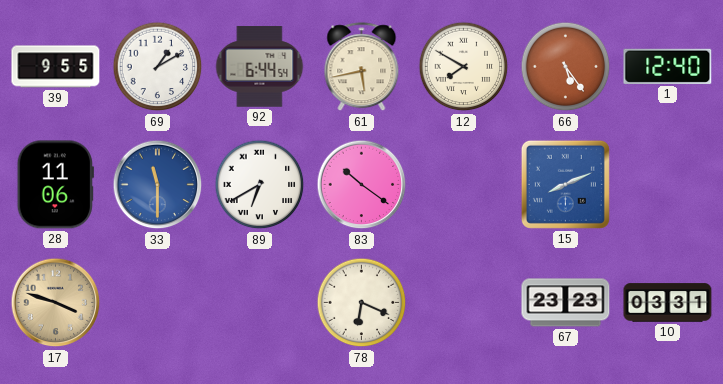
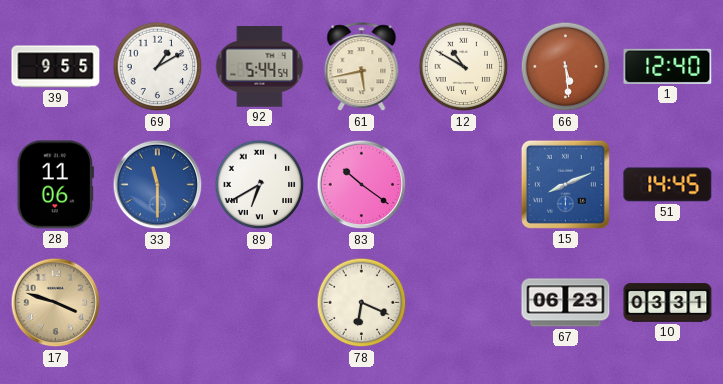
92: 6:44 -> 5:44
12: 7:50 -> 10:50
66: 5:24 -> 5:29
51: none -> 14:45
67: 23:23 -> 06:23
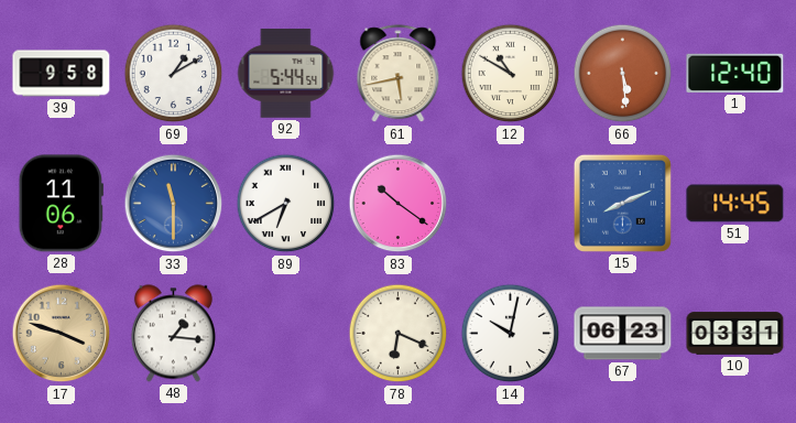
39: 9:55 -> 9:58
48: none -> 1:16
14: none -> 10:02
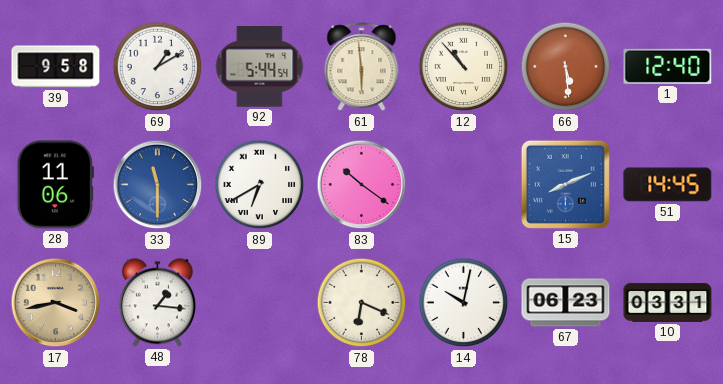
61: 5:43 -> 5:59
12: 10:50 -> 10:53
17: 3:48 -> 3:43
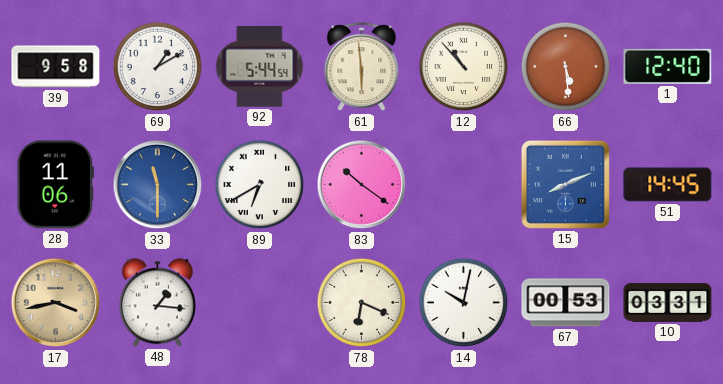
67: 06:23 -> 00:53
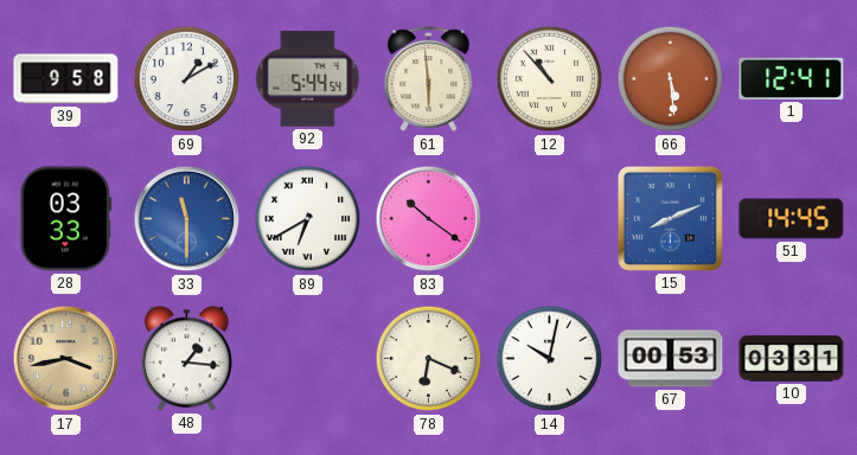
1: 12:40 -> 12:41
28: 11:06 -> 03:33
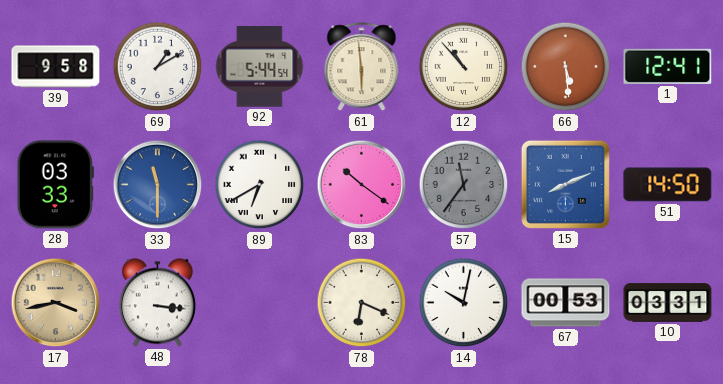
57: none -> 11:36
51: 14:45 -> 14:50
48: 1:16 -> 3:16
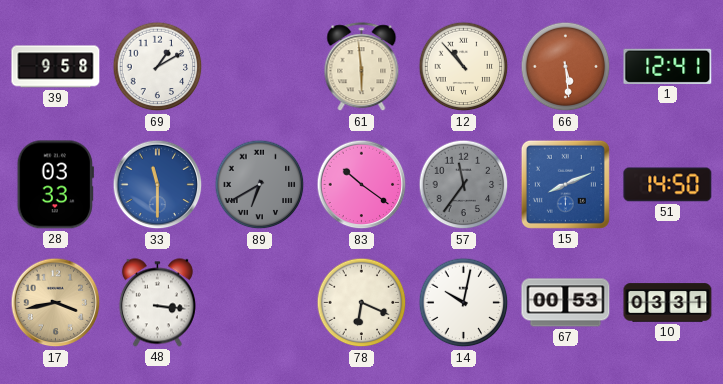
92: 5:44 -> none
89 dial: white -> grey
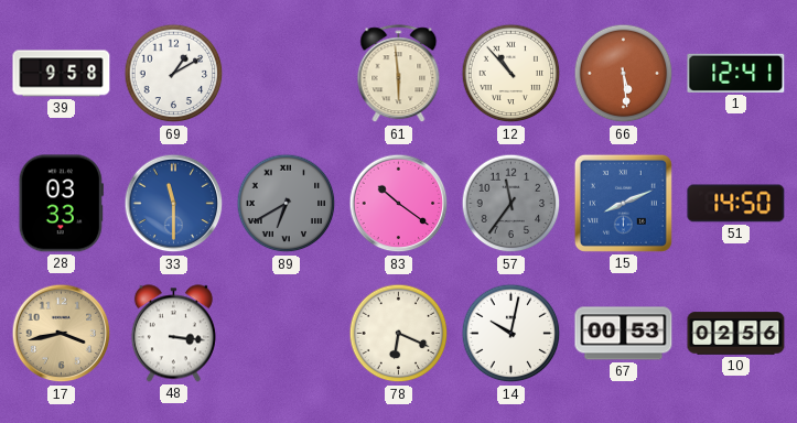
10: 03:31 -> 02:56
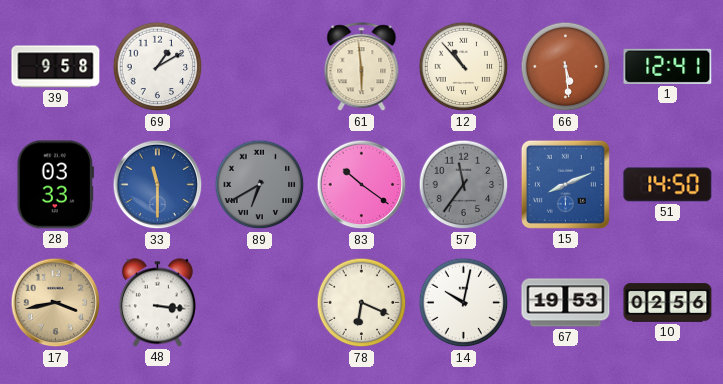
67: 00:53 -> 19:53
